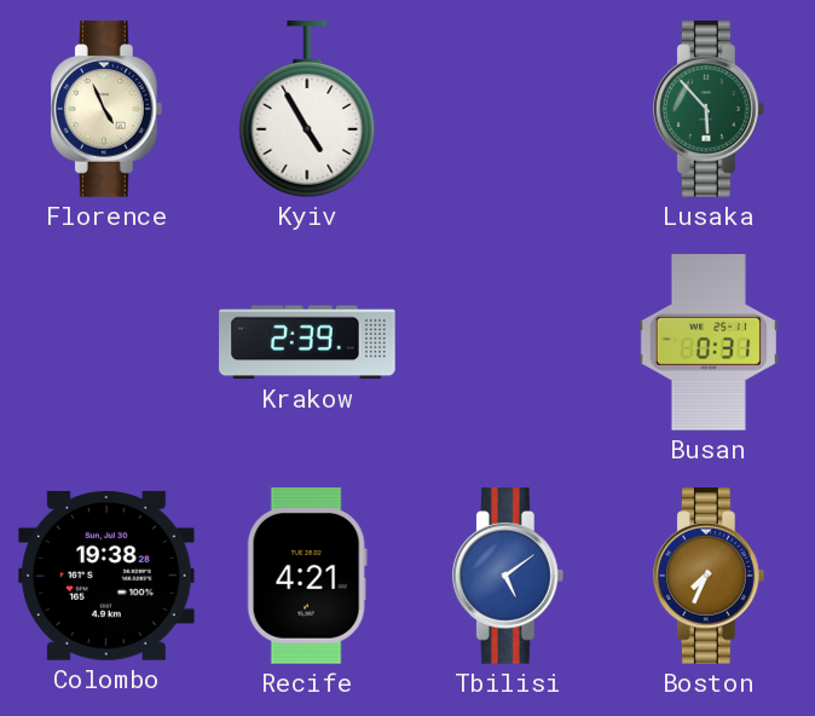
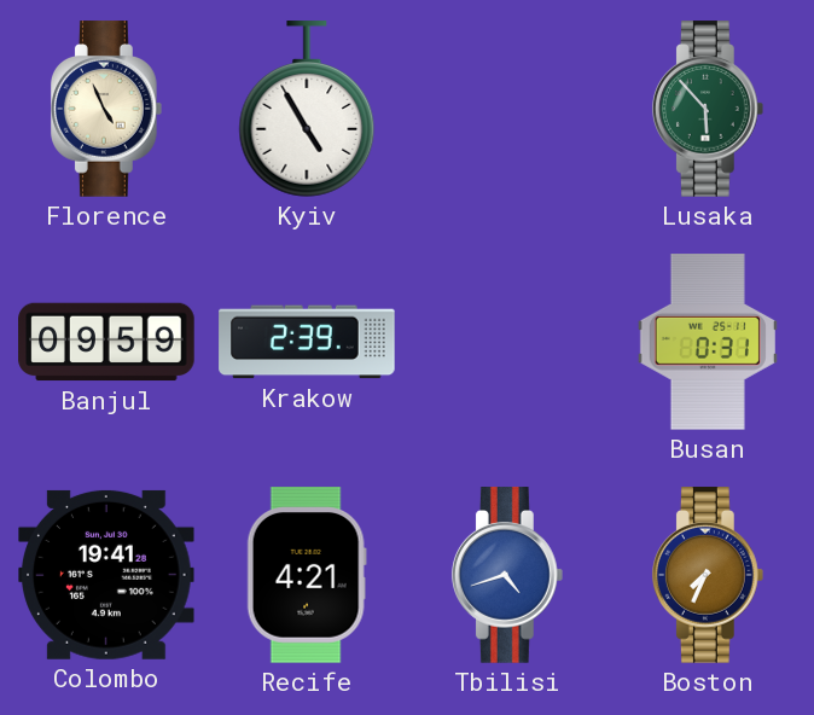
Banjul: none -> 09:59
Colombo: 19:38 -> 19:41
Tbilisi: 5:09 -> 4:42
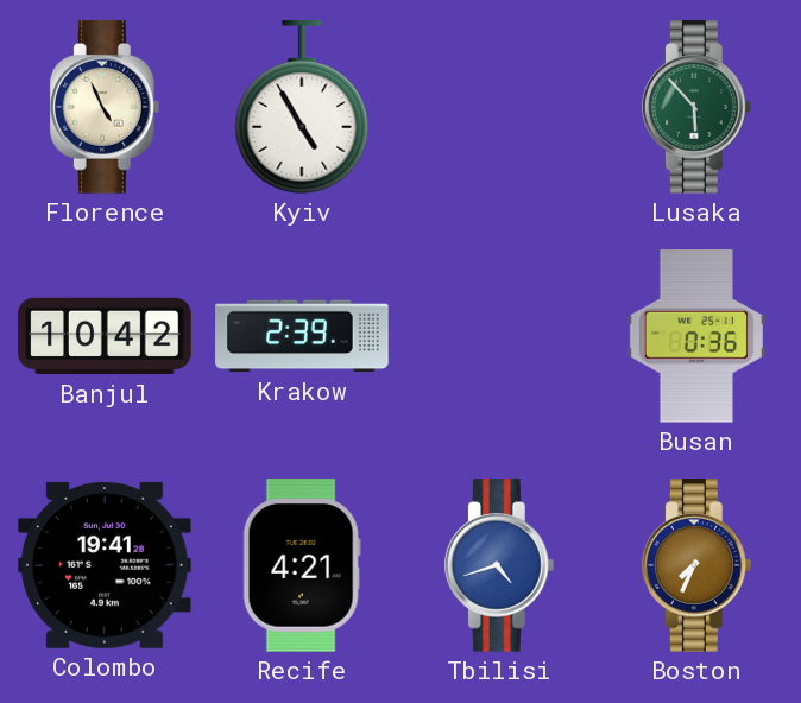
Banjul: 09:59 -> 10:42
Busan: 0:31 -> 0:36
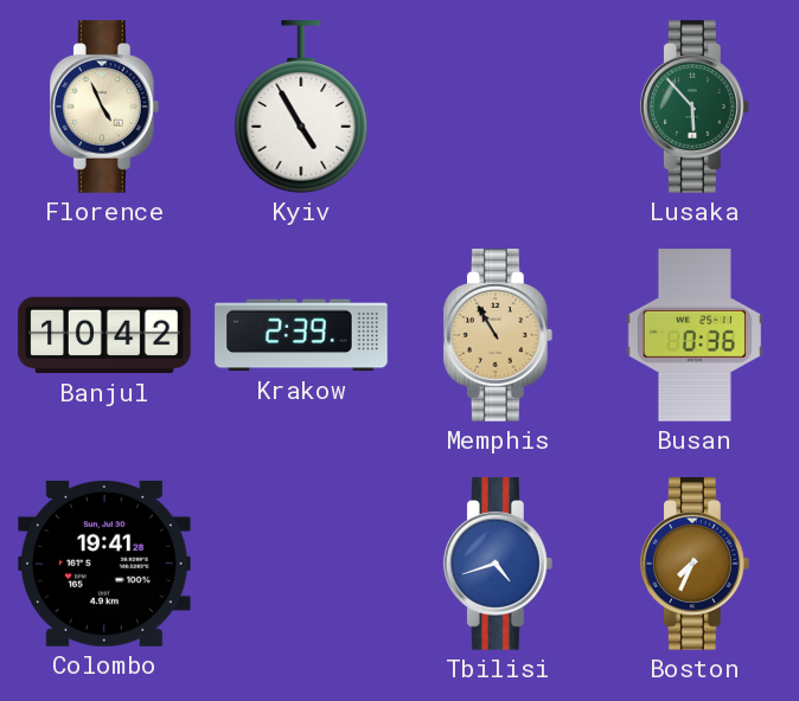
Memphis: none -> 10:55
Recife: 4:21 -> none
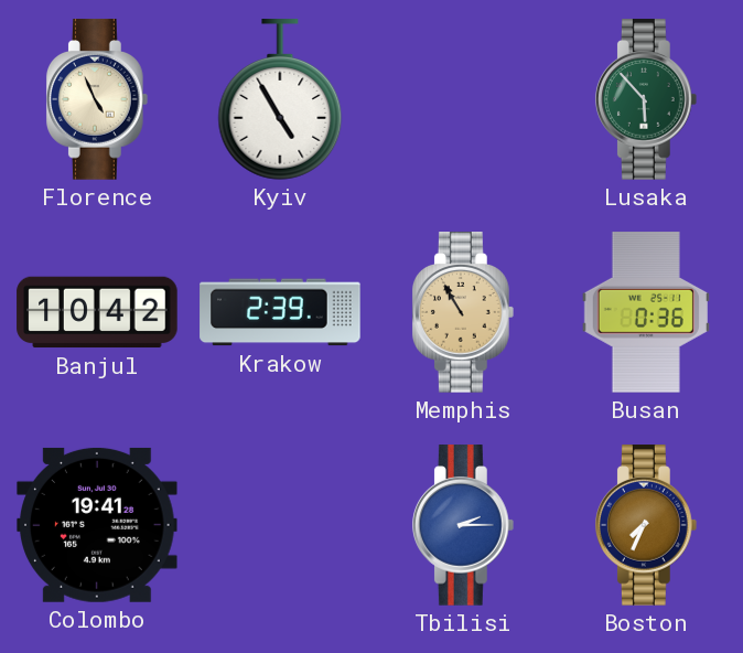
Tbilisi: 4:42 -> 2:15
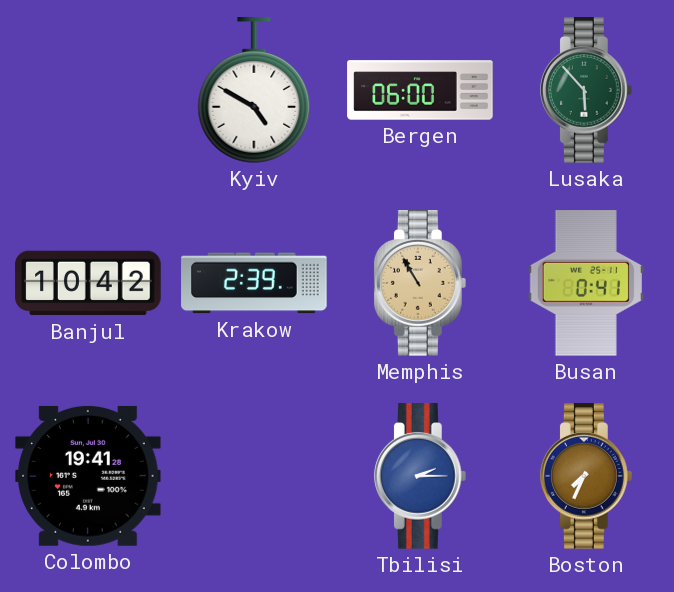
Florence: 4:56 -> none
Kyiv: 4:55 -> 4:50
Bergen: none -> 06:00
Busan: 0:36 -> 0:41
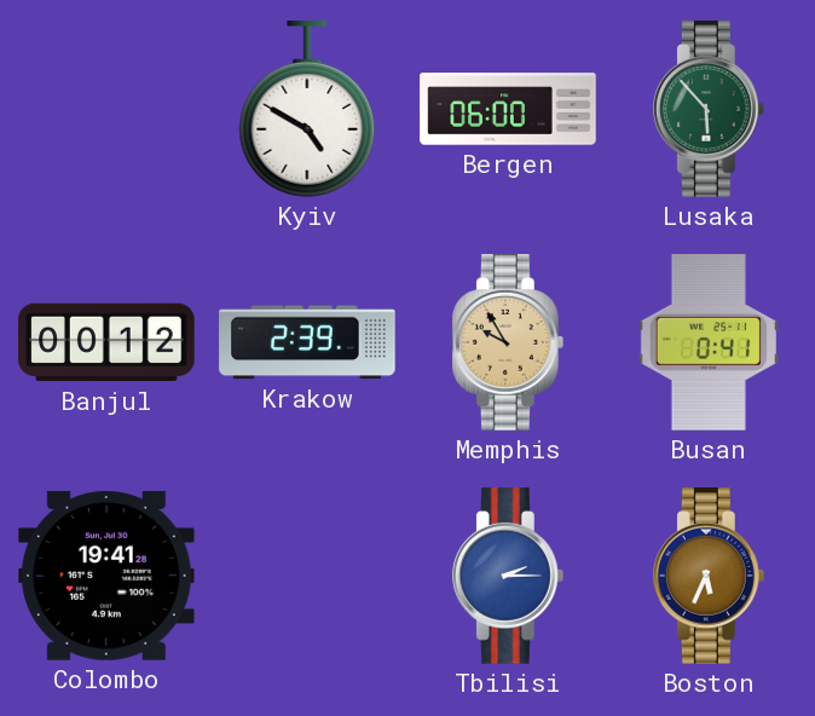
Banjul: 10:42 -> 00:12
Memphis: 10:55 -> 9:55
Boston: 7:34 -> 5:34
